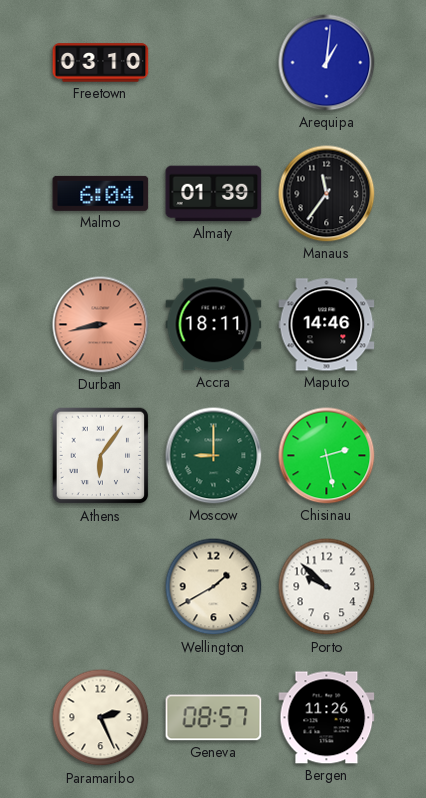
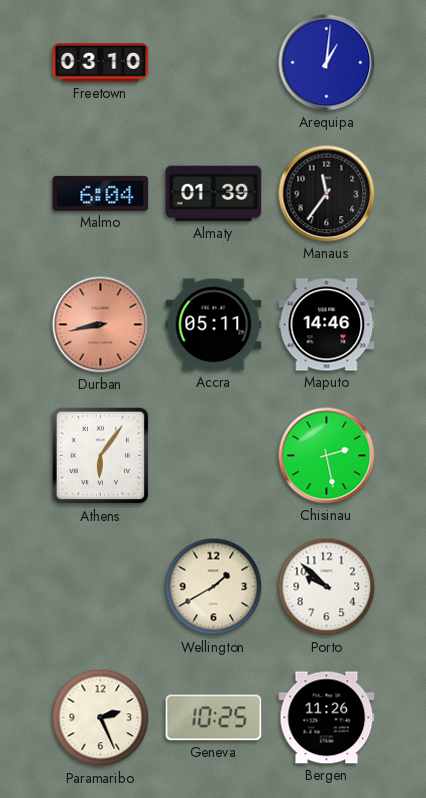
Accra: 18:11 -> 05:11
Moscow: 9:00 -> none
Geneva: 08:57 -> 10:25
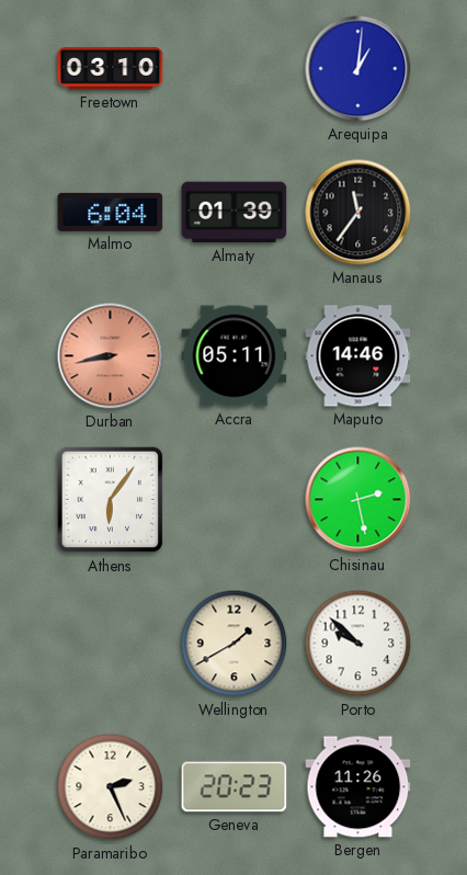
Geneva: 10:25 -> 20:23
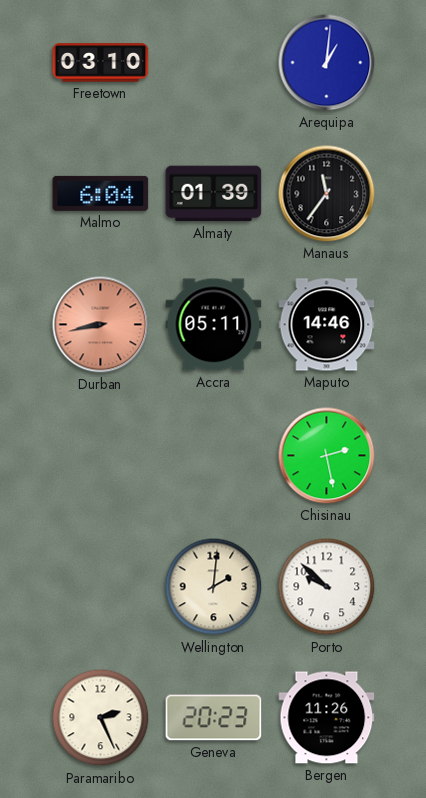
Athens: 6:06 -> none
Wellington: 1:40 -> 2:01
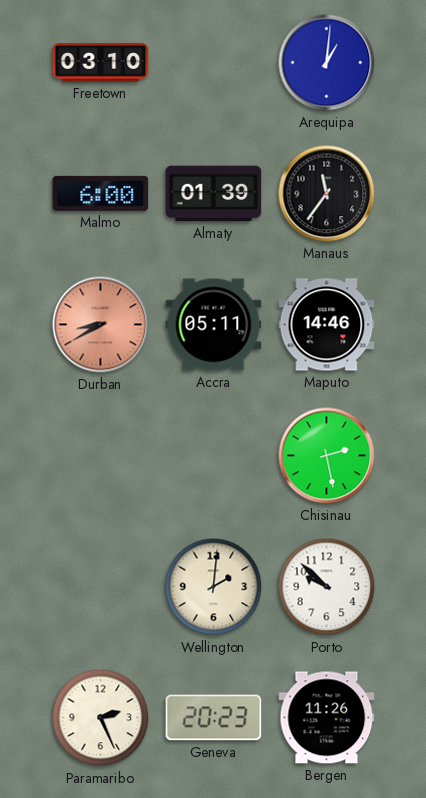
Malmo: 6:04 -> 6:00
Durban: 8:43 -> 8:40
